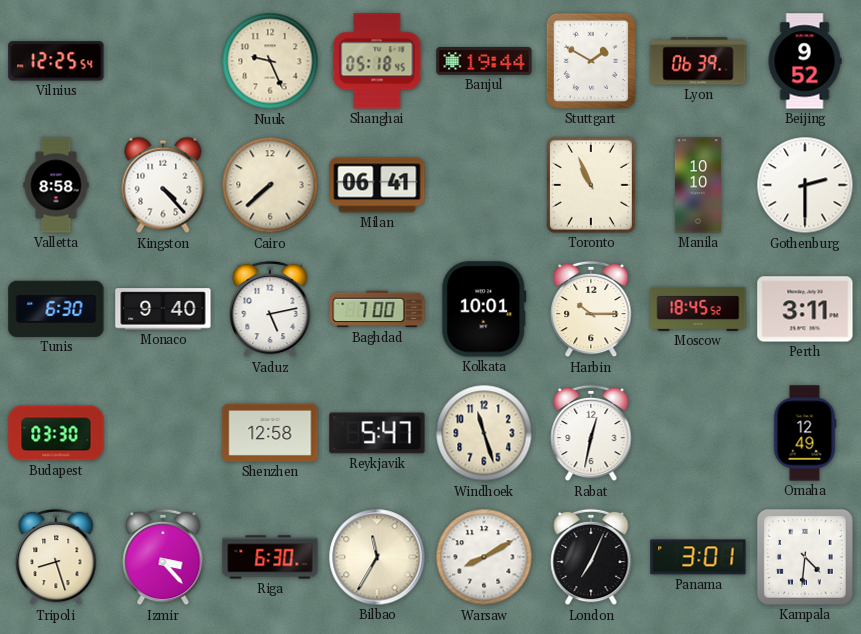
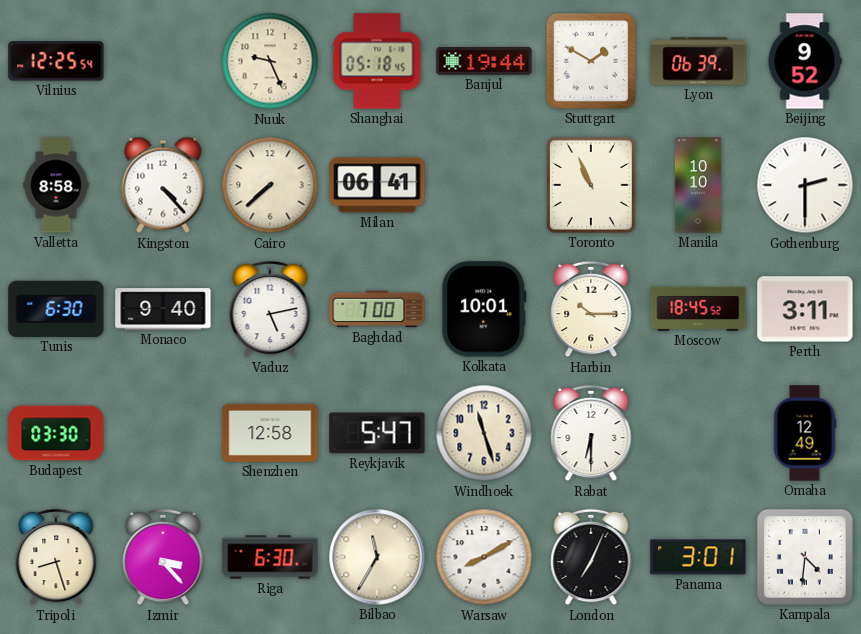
Rabat: 12:32 -> 6:30
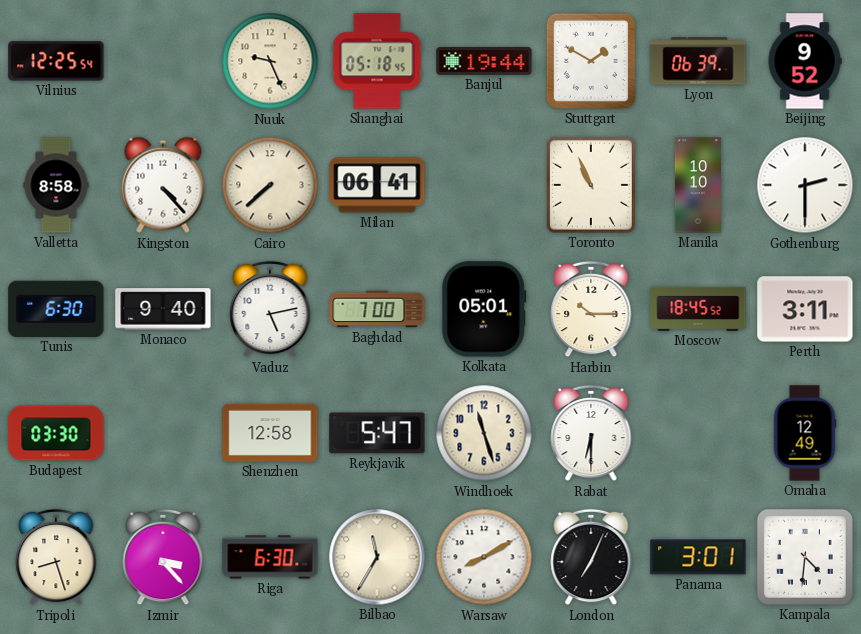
Kolkata: 10:01 -> 05:01
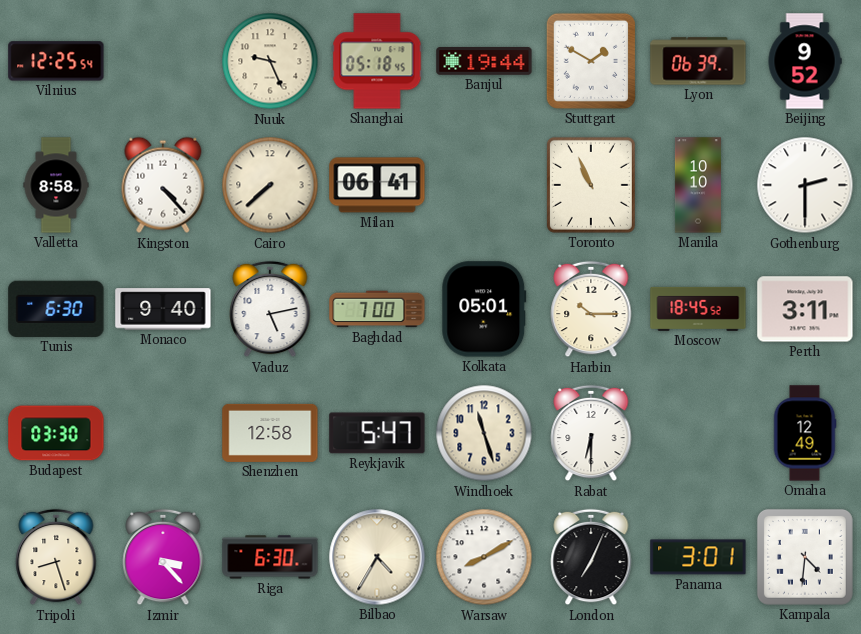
Bilbao: 11:35 -> 4:35
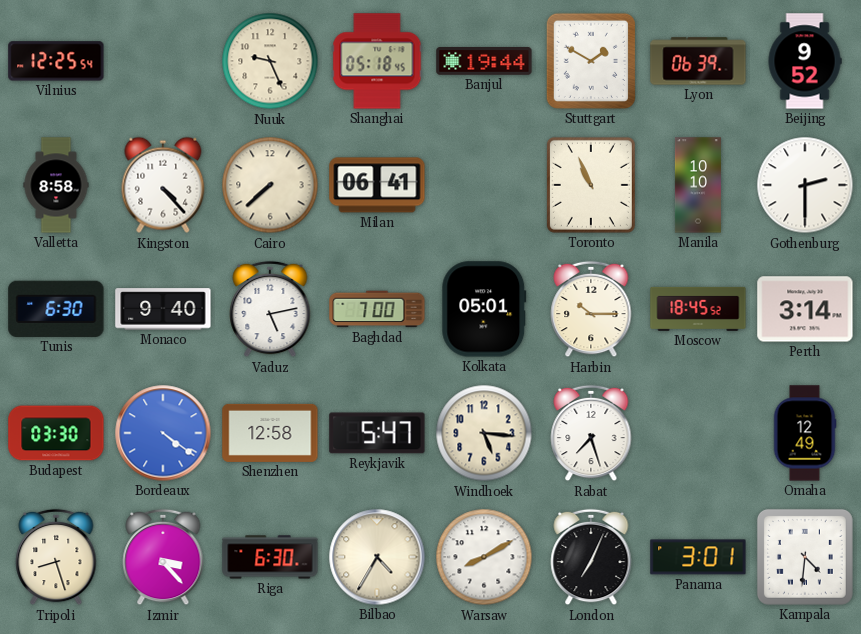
Perth: 3:11 -> 3:14
Bordeaux: none -> 4:21
Windhoek: 11:27 -> 5:16
Rabat: 6:30 -> 7:27
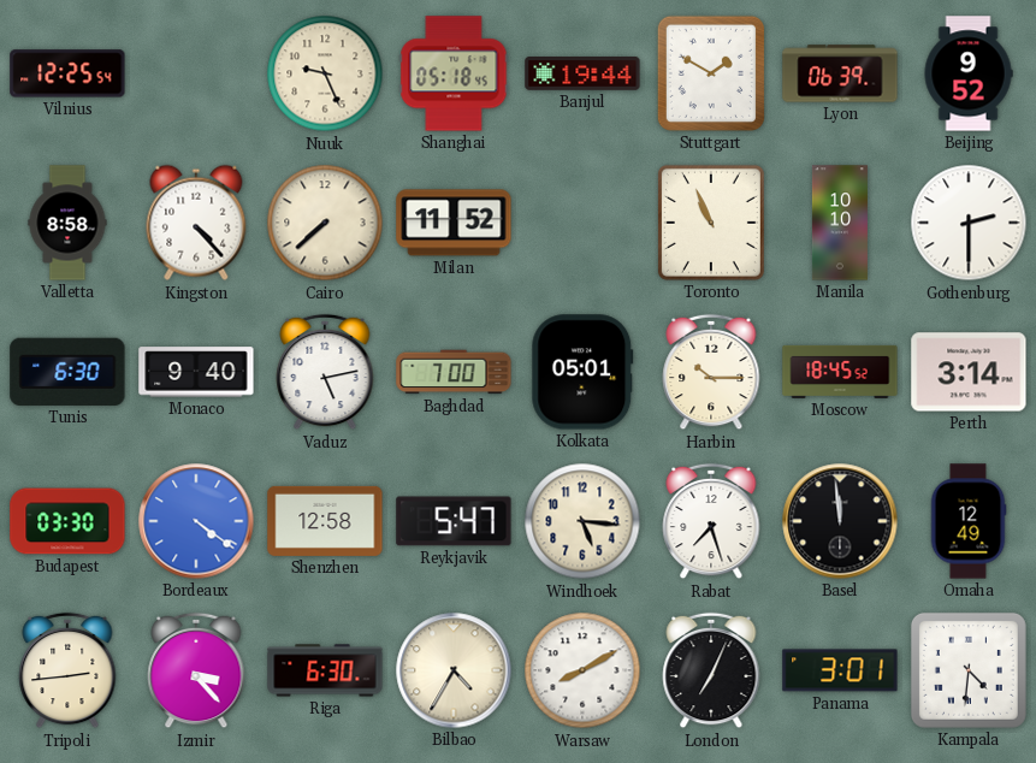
Milan: 06:41 -> 11:52
Basel: none -> 11:59
Tripoli: 8:27 -> 2:44
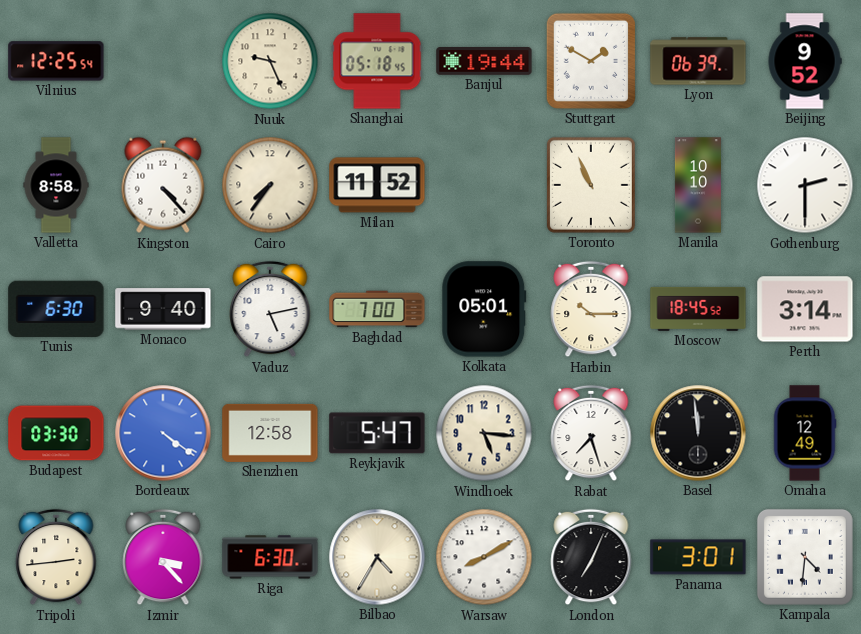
Cairo: 7:38 -> 7:36
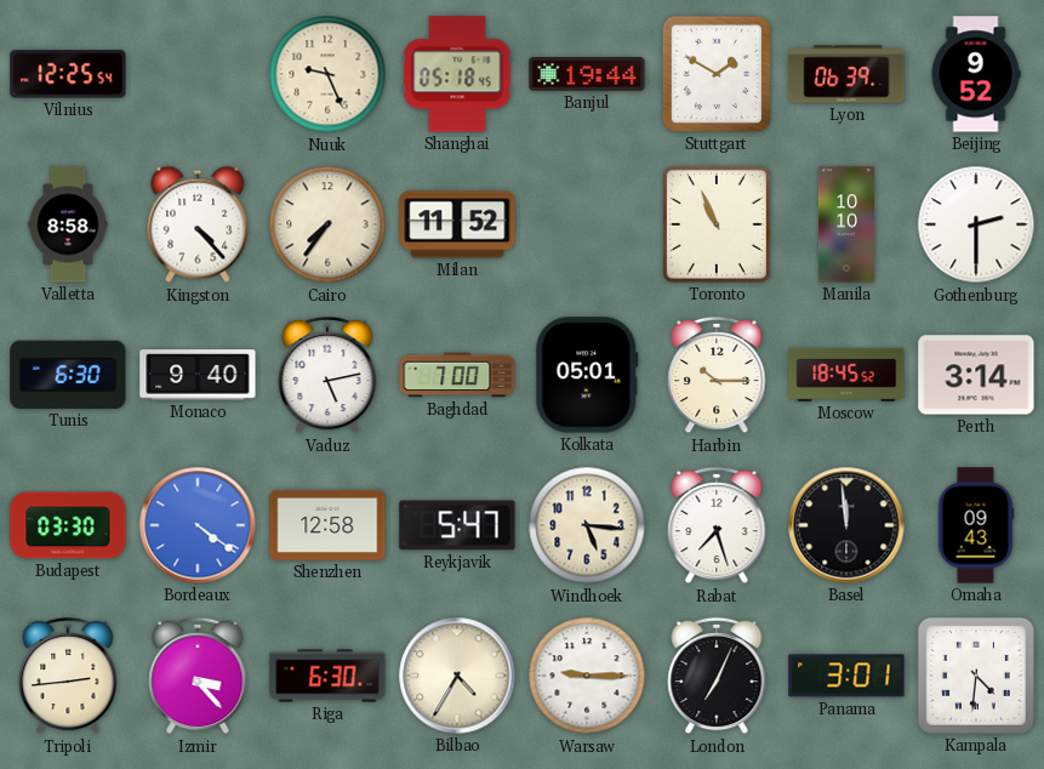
Omaha: 12:49 -> 09:43
Warsaw: 8:10 -> 9:15
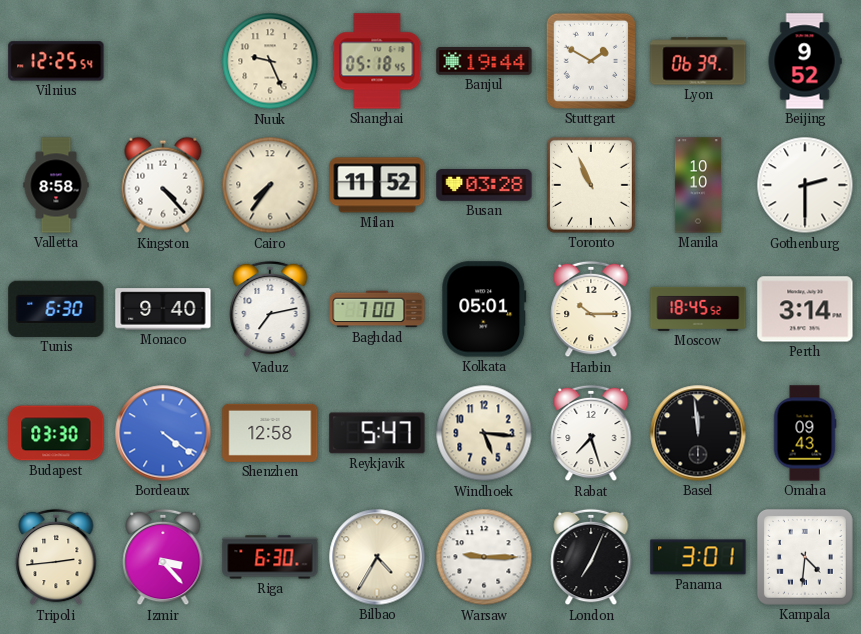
Busan: none -> 03:28
Vaduz: 5:13 -> 7:13
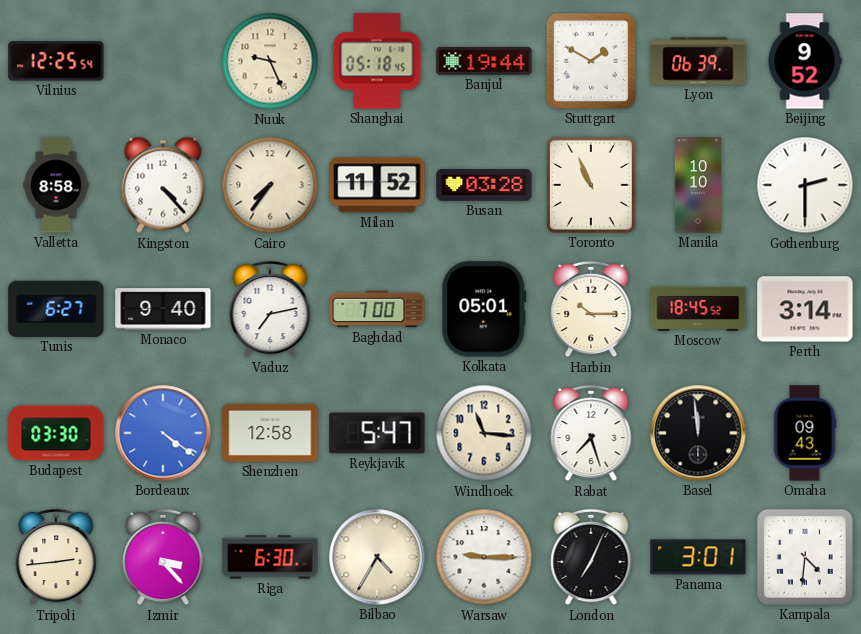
Tunis: 6:30 -> 6:27
Windhoek: 5:16 -> 11:16
